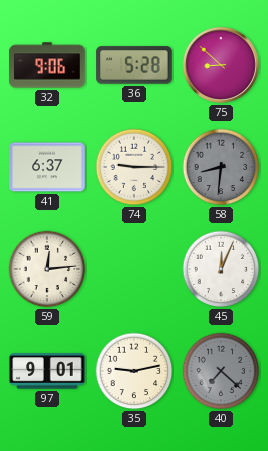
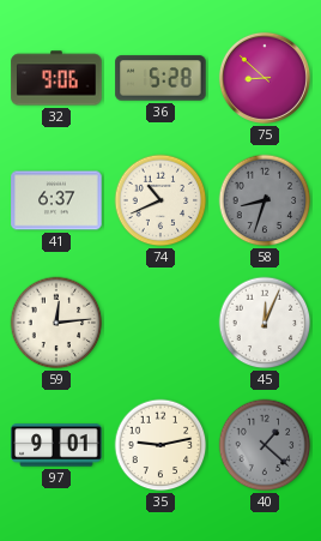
74: 9:15 -> 10:41
58: 8:31 -> 8:33
40: 7:22 -> 1:22
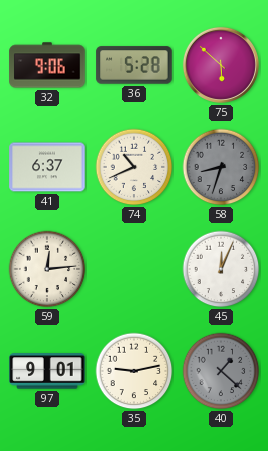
75: 8:52 -> 5:52
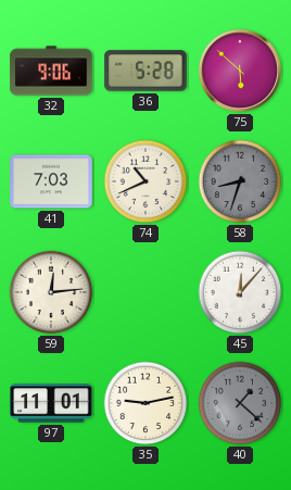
41: 6:37 -> 7:03
45: 12:04 -> 12:07
97: 9:01 -> 11:01
